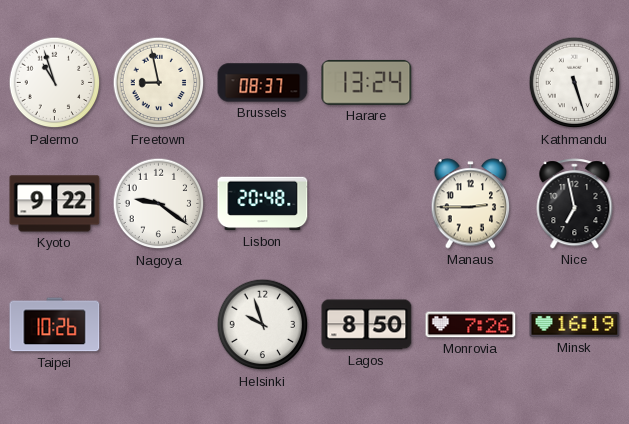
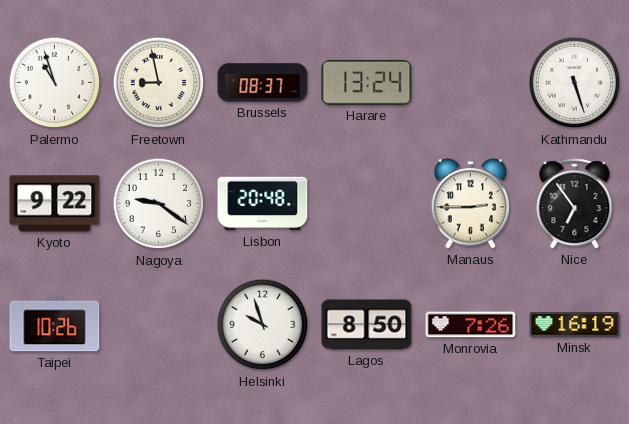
Nice: 6:58 -> 6:54
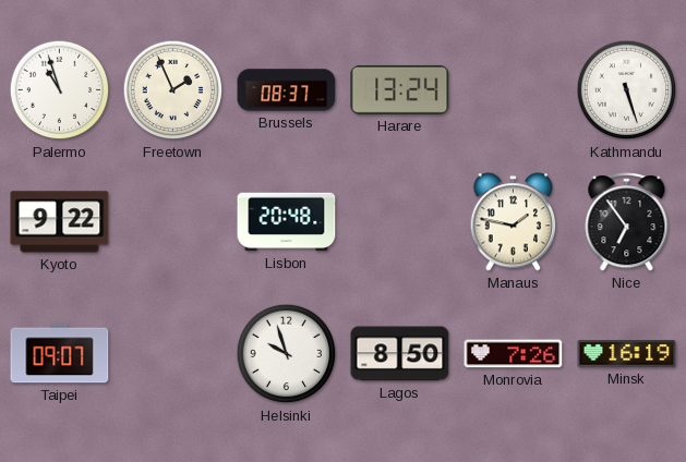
Freetown: 8:58 -> 1:56
Nagoya: 9:21 -> none
Manaus: 2:45 -> 1:47
Taipei: 10:26 -> 09:07
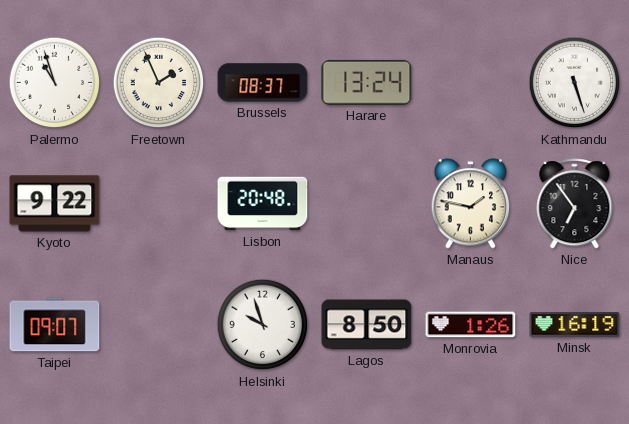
Monrovia: 7:26 -> 1:26
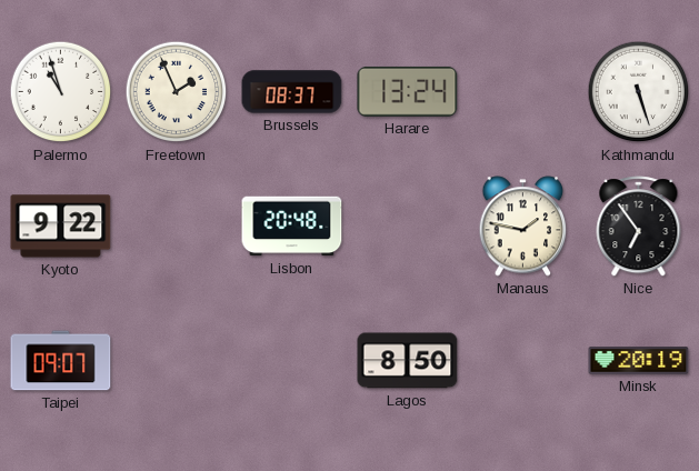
Helsinki: 9:57 -> none
Monrovia: 1:26 -> none
Minsk: 16:19 -> 20:19
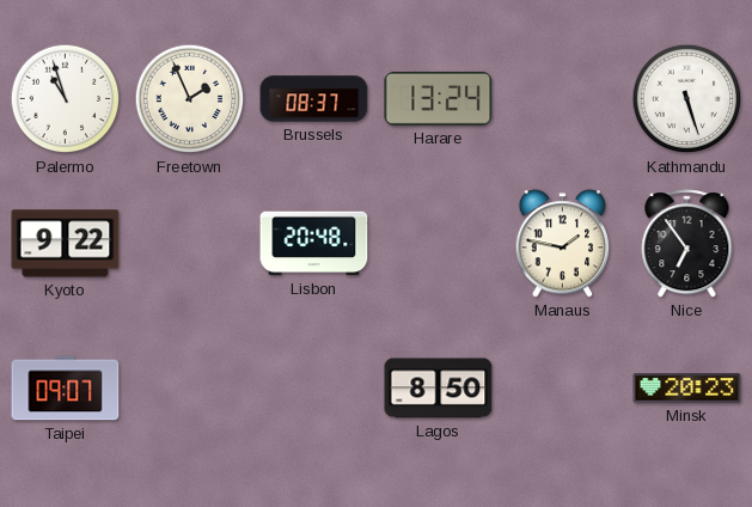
Minsk: 20:19 -> 20:23
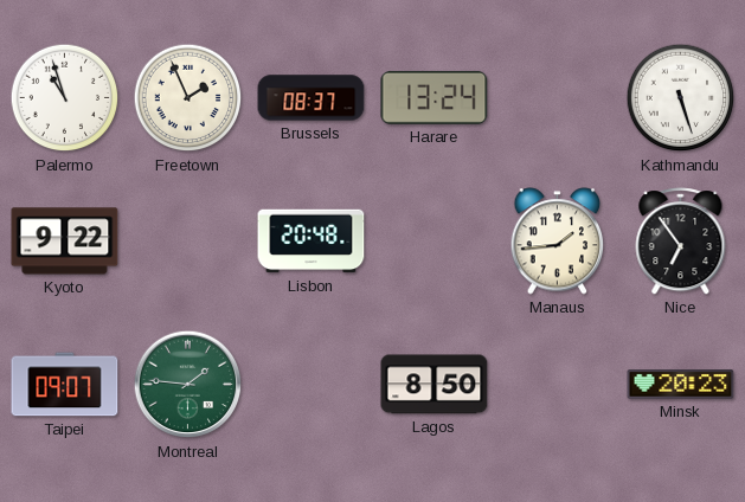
Manaus: 1:47 -> 1:44
Montreal: none -> 1:46
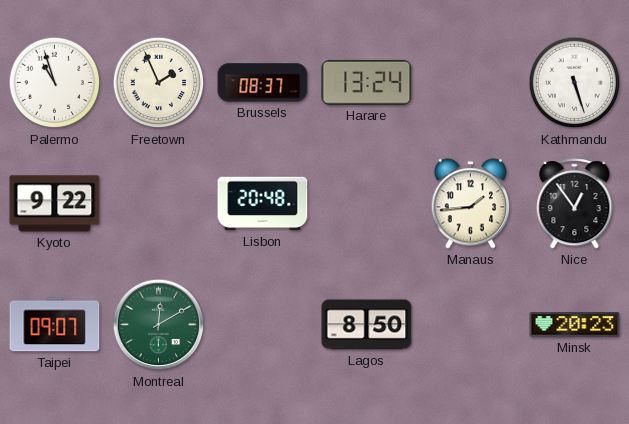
Nice: 6:54 -> 12:54
Montreal: 1:46 -> 12:10
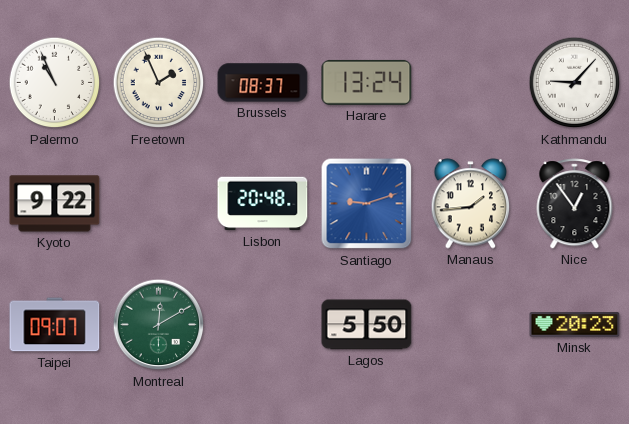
Palermo: 10:57 -> 10:56
Kathmandu: 5:27 -> 9:07
Santiago: none -> 9:12
Lagos: 8:50 -> 5:50
